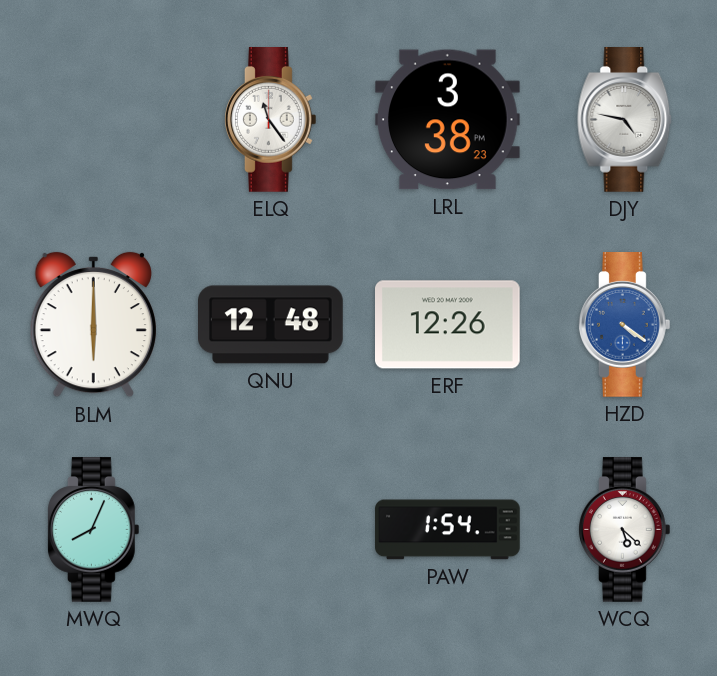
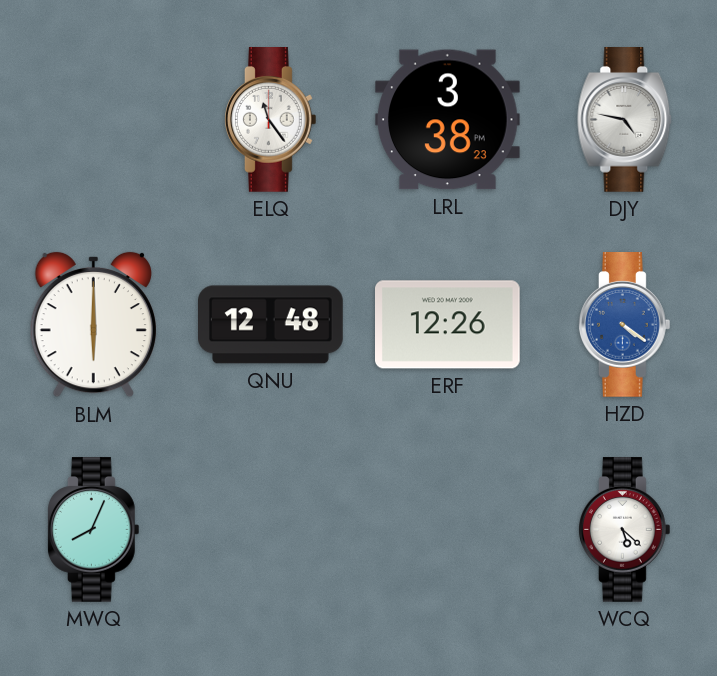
PAW: 1:54 -> none
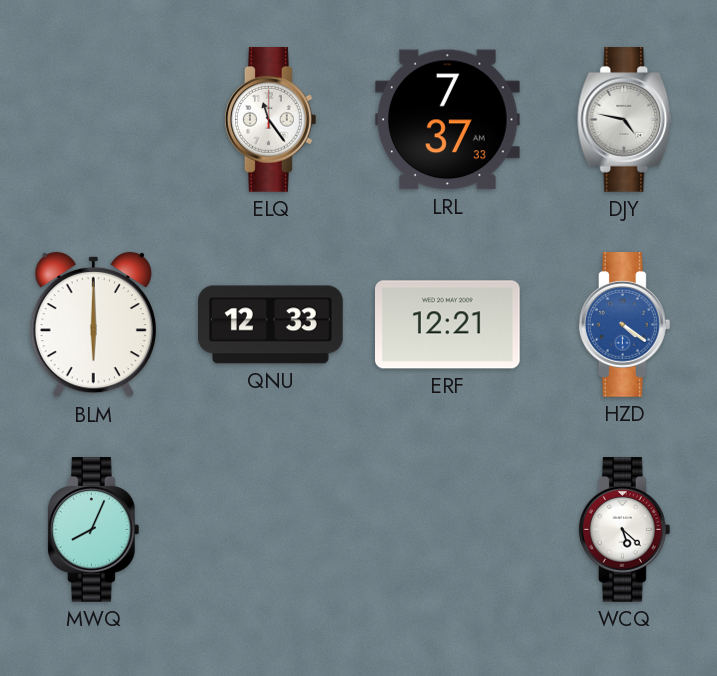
LRL: 3:38 -> 7:37
QNU: 12:48 -> 12:33
ERF: 12:26 -> 12:21
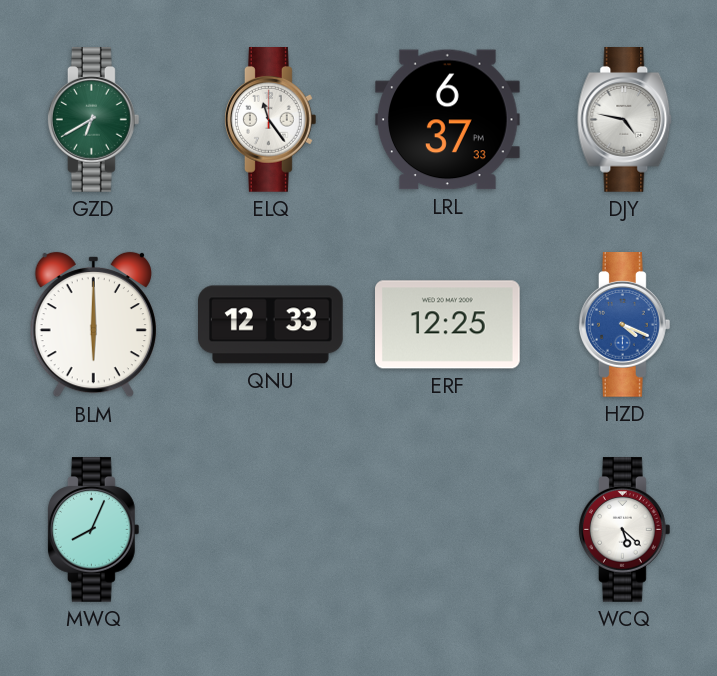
GZD: none -> 6:40
LRL: 7:37 -> 6:37
ERF: 12:21 -> 12:25
HZD: 4:21 -> 4:19
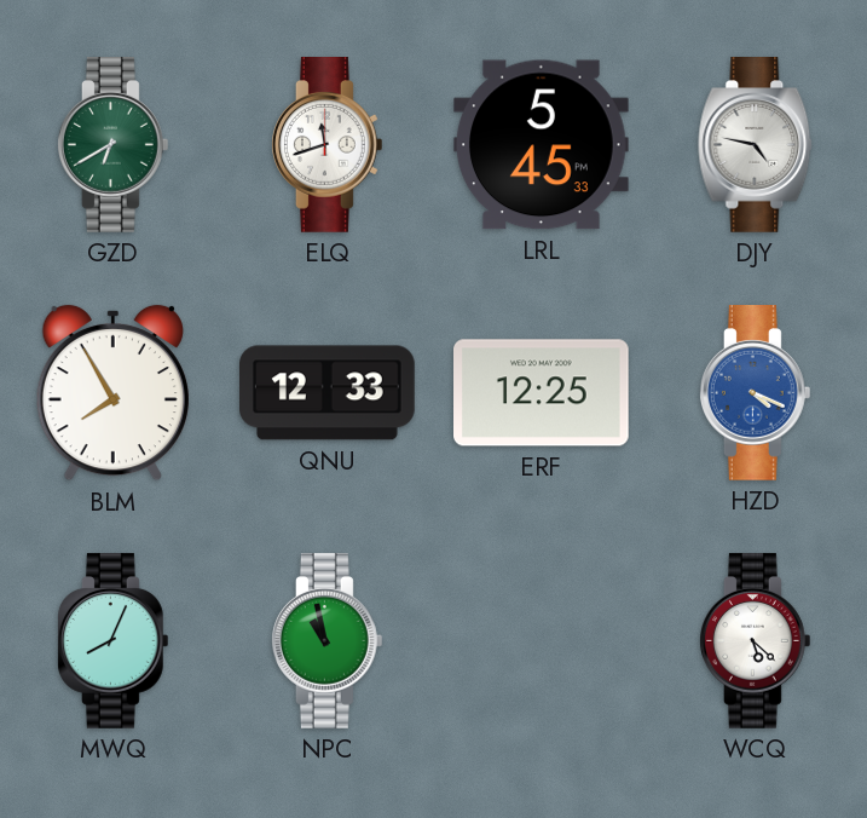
ELQ: 11:24 -> 11:42
LRL: 6:37 -> 5:45
BLM: 6:00 -> 7:55
NPC: none -> 10:58
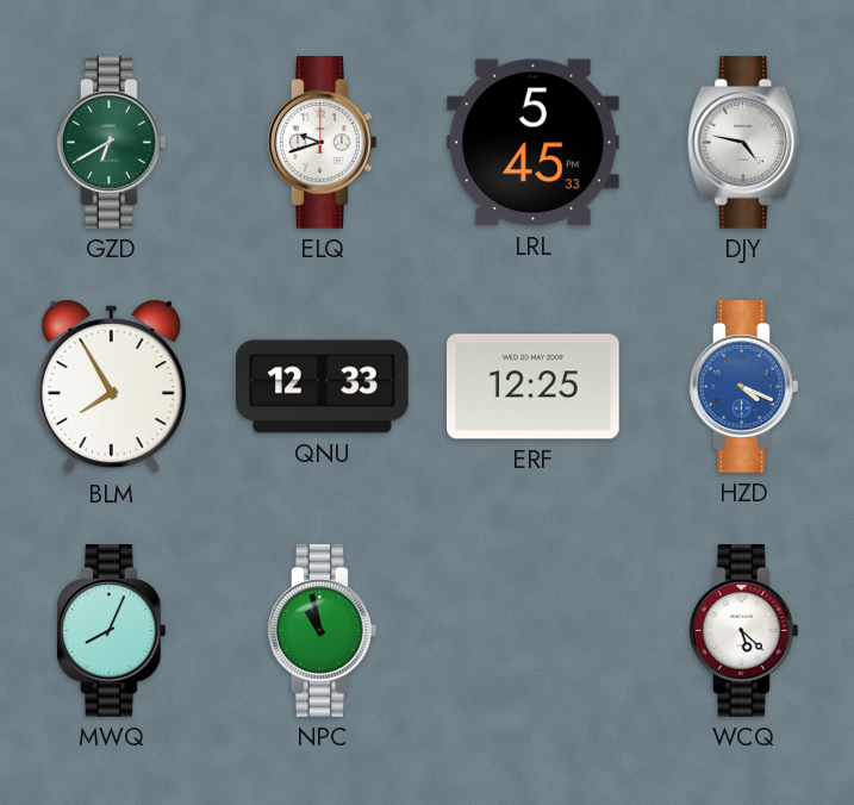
ELQ: 11:42 -> 9:42
